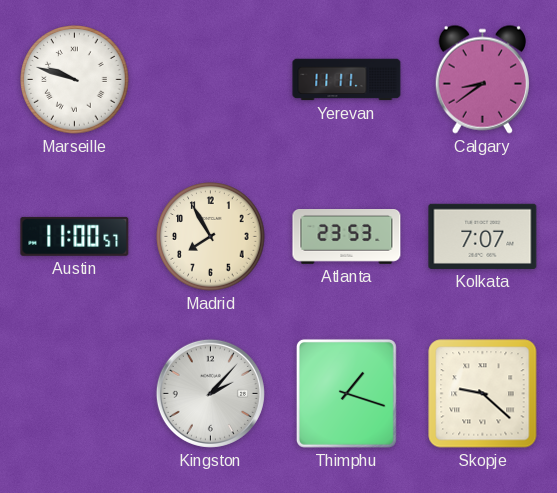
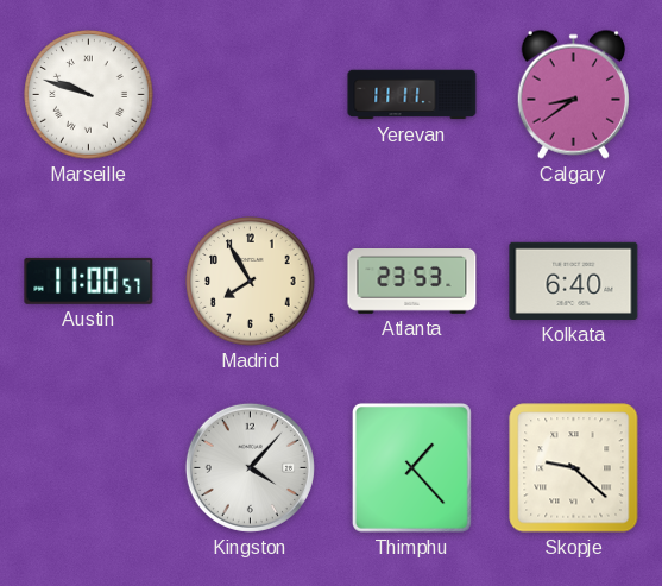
Kolkata: 7:07 -> 6:40
Kingston: 2:07 -> 4:07
Thimphu: 1:18 -> 1:23
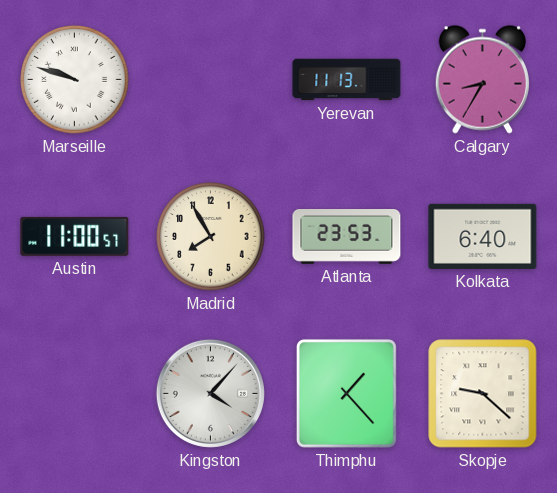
Yerevan: 11:11 -> 11:13
Calgary: 8:39 -> 8:35
